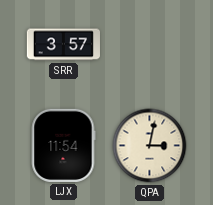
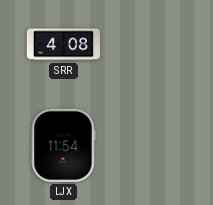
SRR: 3:57 -> 4:08
QPA: 3:02 -> none
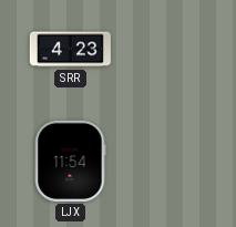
SRR: 4:08 -> 4:23
